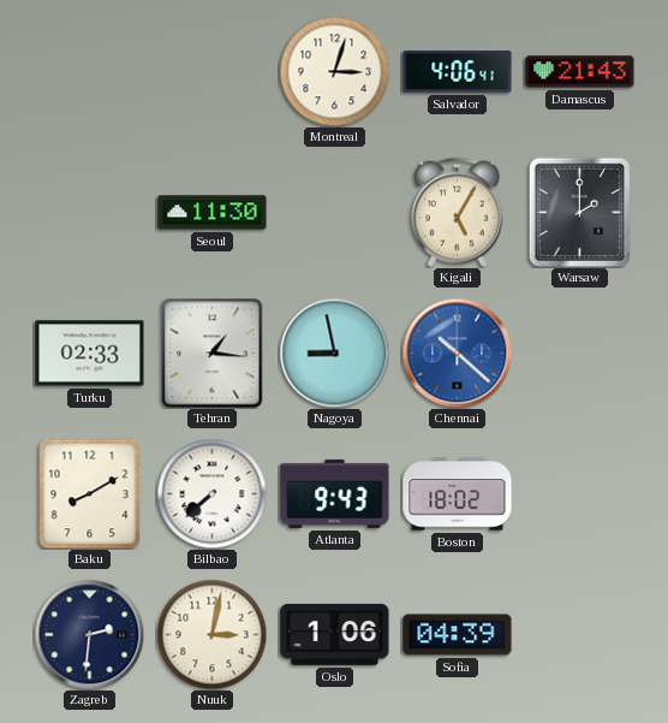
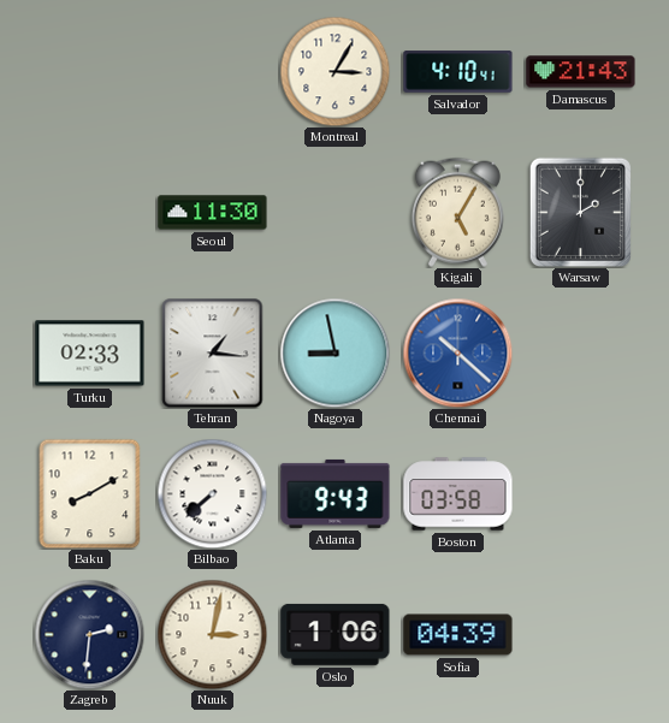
Montreal: 3:03 -> 3:05
Salvador: 4:06 -> 4:10
Boston: 18:02 -> 03:58
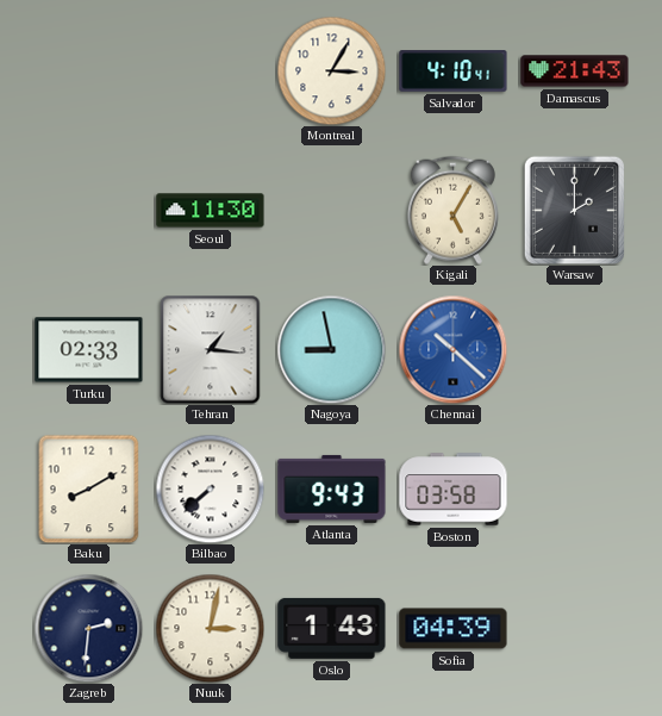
Oslo: 1:06 -> 1:43
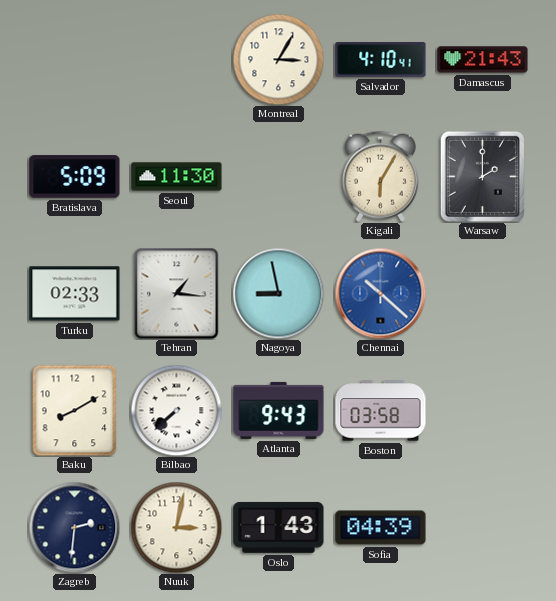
Bratislava: none -> 5:09
Kigali: 5:05 -> 6:05
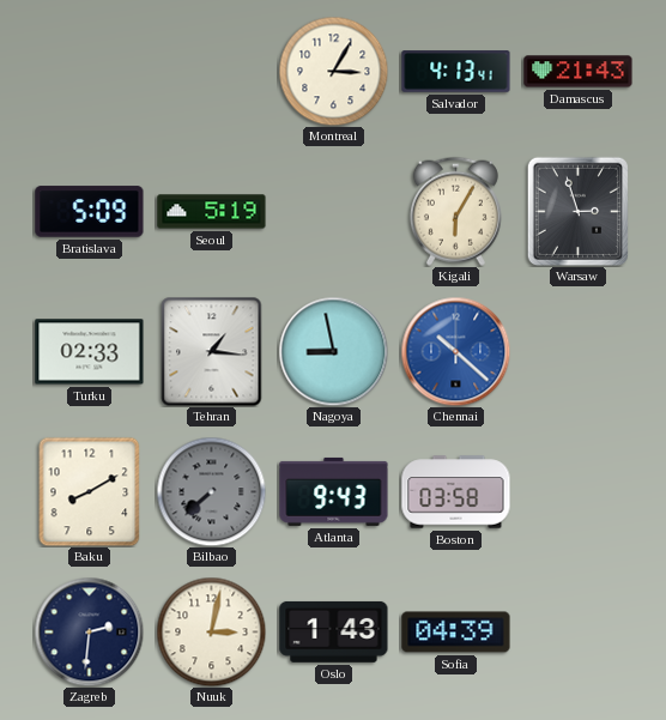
Salvador: 4:10 -> 4:13
Seoul: 11:30 -> 5:19
Warsaw: 2:00 -> 2:57
Bilbao dial: white -> grey
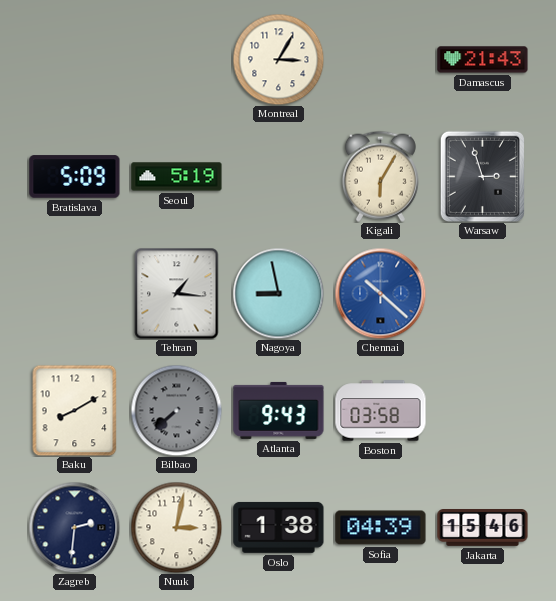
Salvador: 4:13 -> none
Turku: 02:33 -> none
Oslo: 1:43 -> 1:38
Jakarta: none -> 15:46
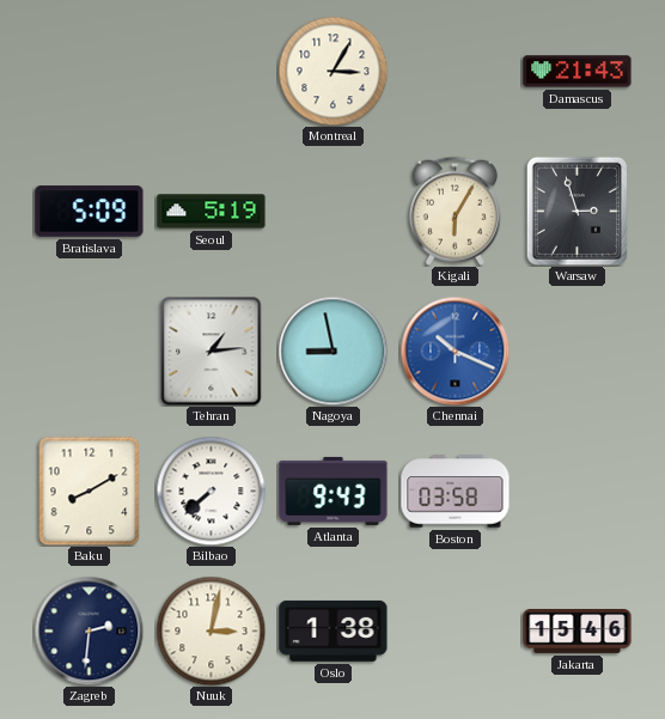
Tehran: 1:16 -> 1:14
Chennai: 10:22 -> 10:19
Bilbao dial: grey -> white
Sofia: 04:39 -> none
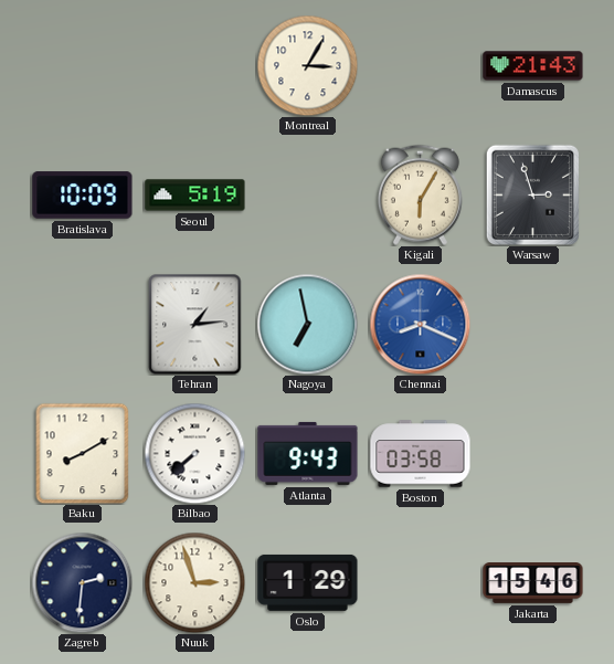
Bratislava: 5:09 -> 10:09
Nagoya: 8:58 -> 6:58
Chennai: 10:19 -> 8:19
Nuuk: 3:02 -> 2:57
Oslo: 1:38 -> 1:29
